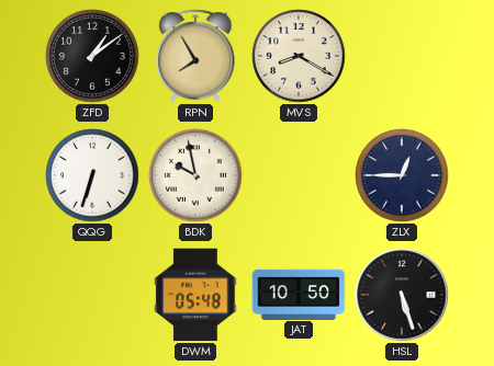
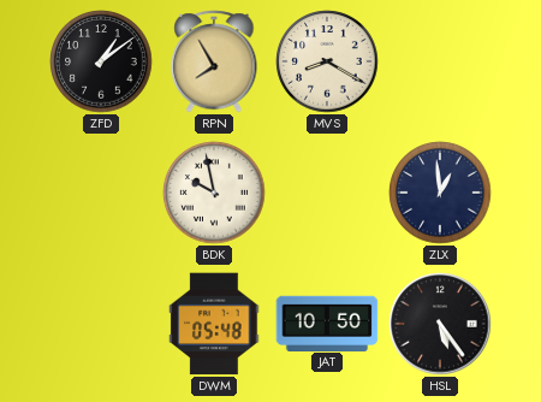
QQG: 6:33 -> none
ZLX: 12:45 -> 12:59
HSL: 5:27 -> 5:24
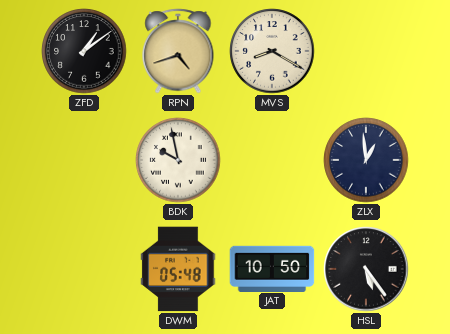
RPN: 7:55 -> 4:42
